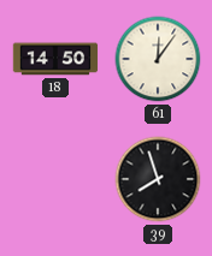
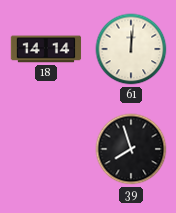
18: 14:50 -> 14:14
61: 12:06 -> 12:01
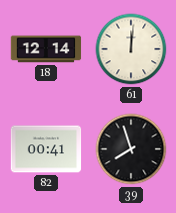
18: 14:14 -> 12:14
82: none -> 00:41
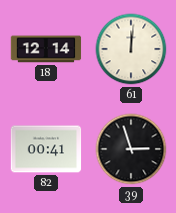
39: 7:57 -> 2:57
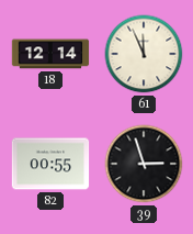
61: 12:01 -> 11:56
82: 00:41 -> 00:55
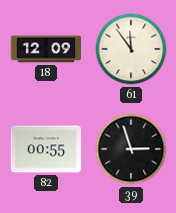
18: 12:14 -> 12:09
61: 11:56 -> 11:54
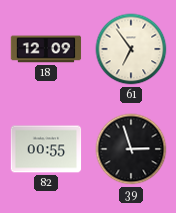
61: 11:54 -> 6:54
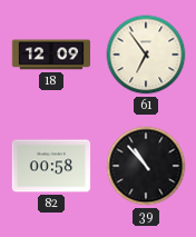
82: 00:55 -> 00:58
39: 2:57 -> 10:53
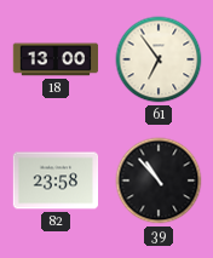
18: 12:09 -> 13:00
82: 00:58 -> 23:58
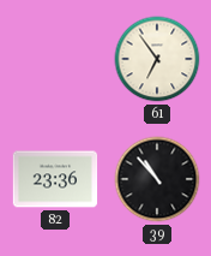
18: 13:00 -> none
82: 23:58 -> 23:36
